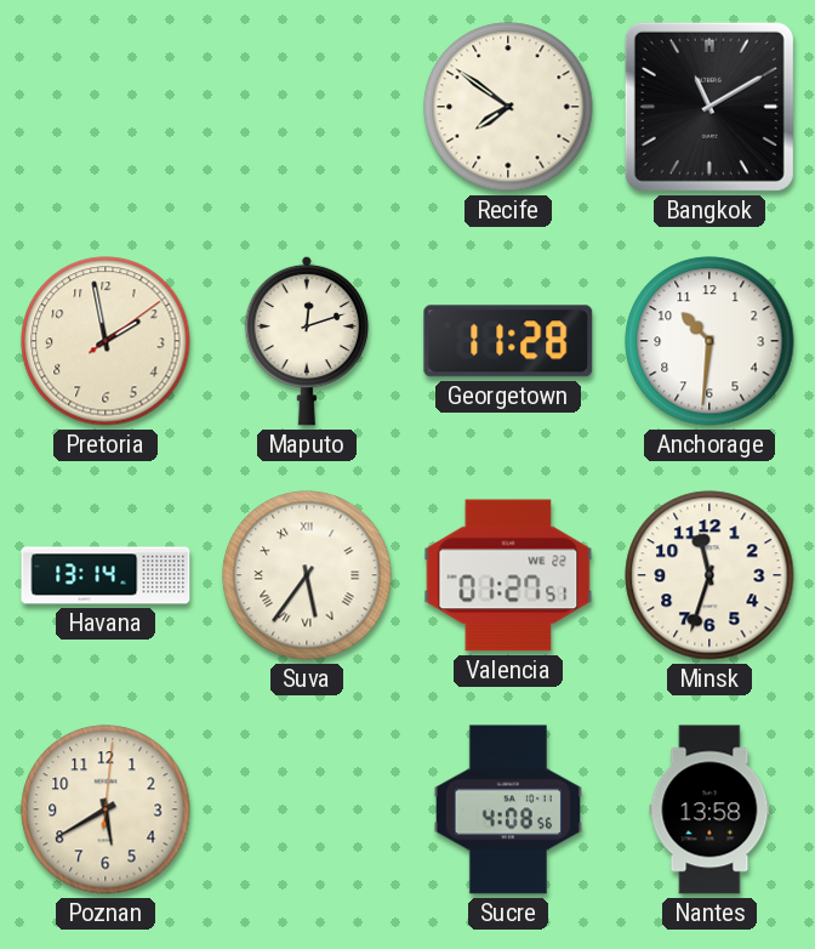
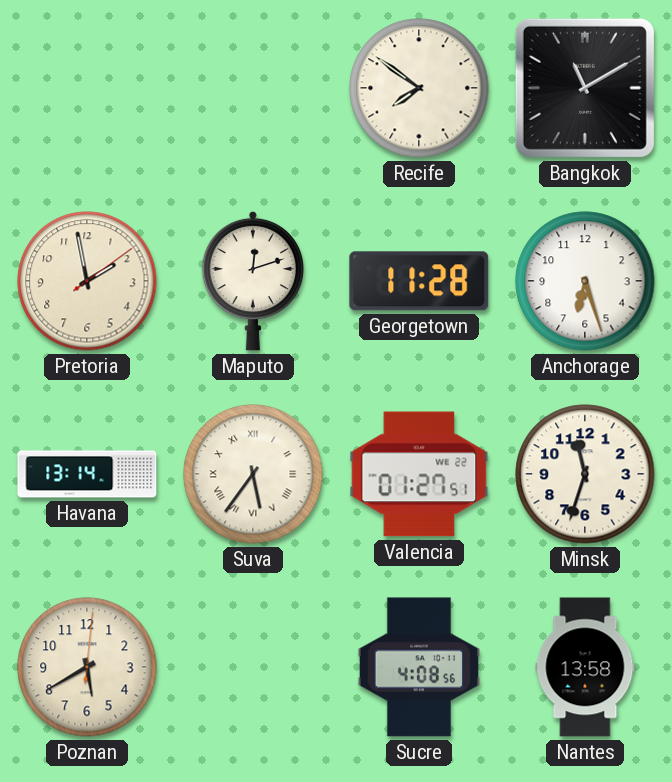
Anchorage: 10:31 -> 6:27
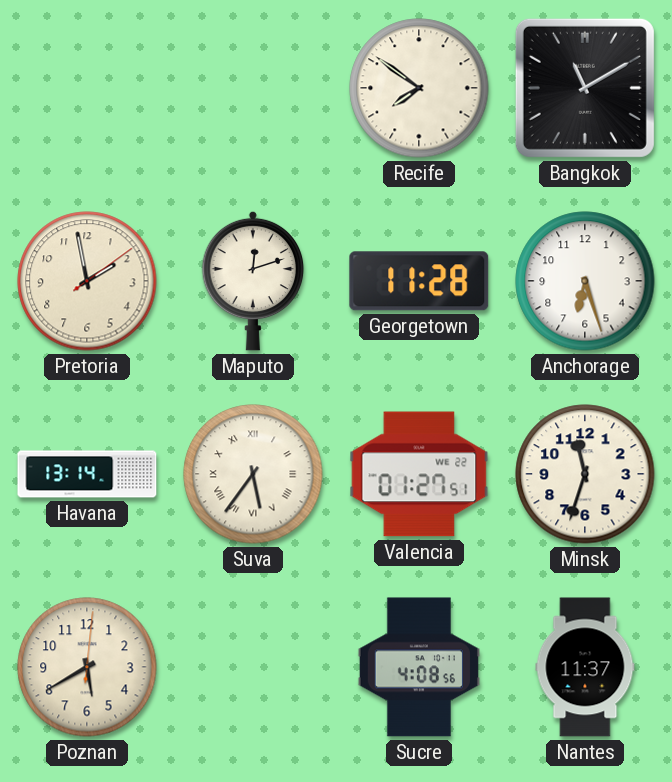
Nantes: 13:58 -> 11:37
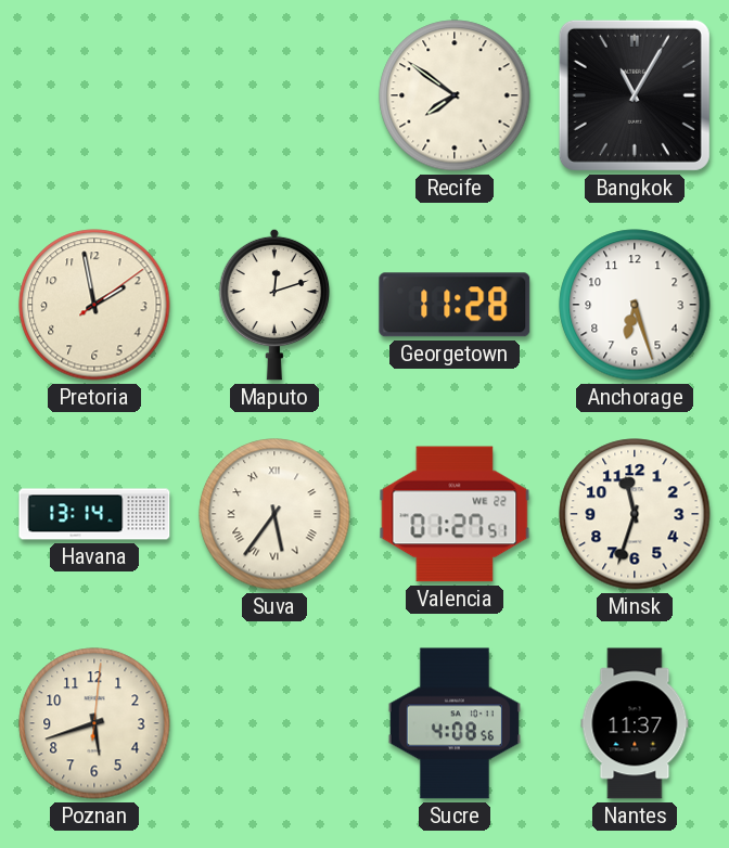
Bangkok: 11:10 -> 11:05
Poznan: 5:40 -> 5:42
